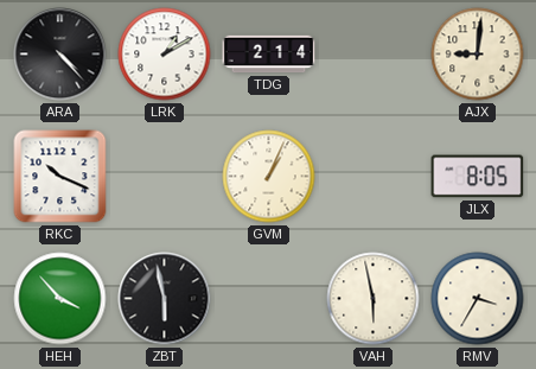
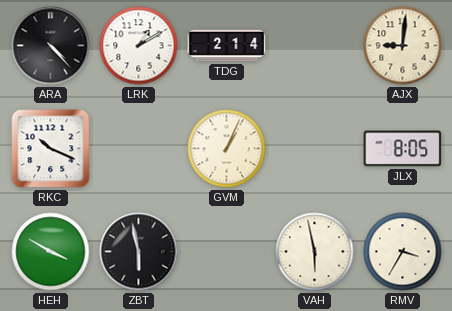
HEH: 3:53 -> 3:50
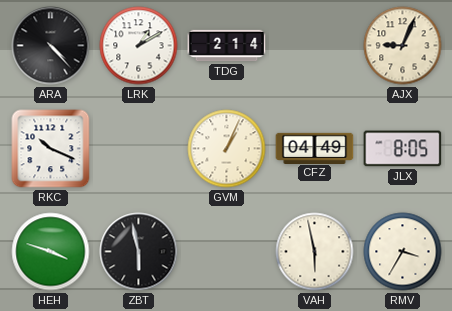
AJX: 9:01 -> 9:04
CFZ: none -> 04:49
HEH: 3:50 -> 3:48
